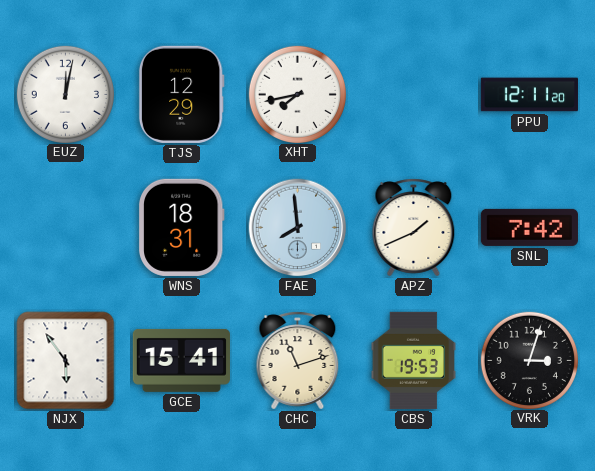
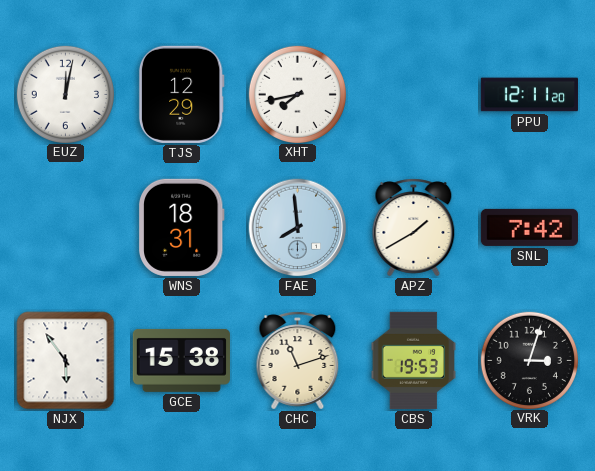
APZ: 1:41 -> 1:40
GCE: 15:41 -> 15:38
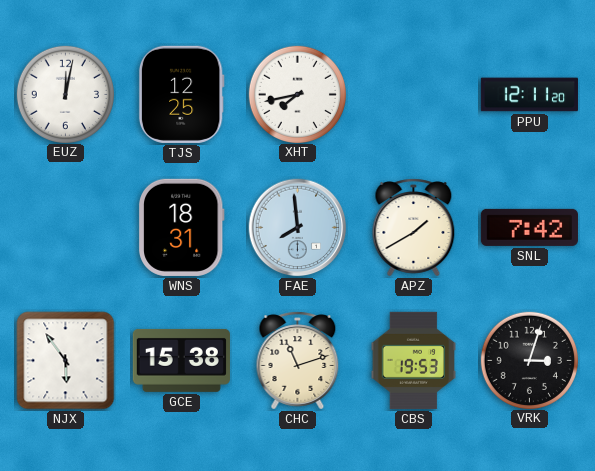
TJS: 12:29 -> 12:25
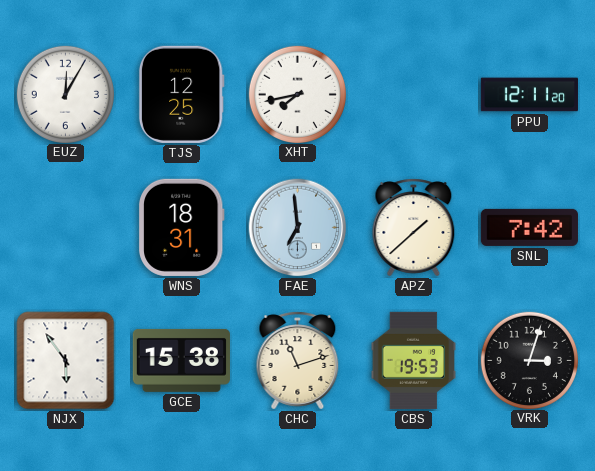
EUZ: 12:02 -> 12:05
FAE: 7:59 -> 6:59
APZ: 1:40 -> 1:38
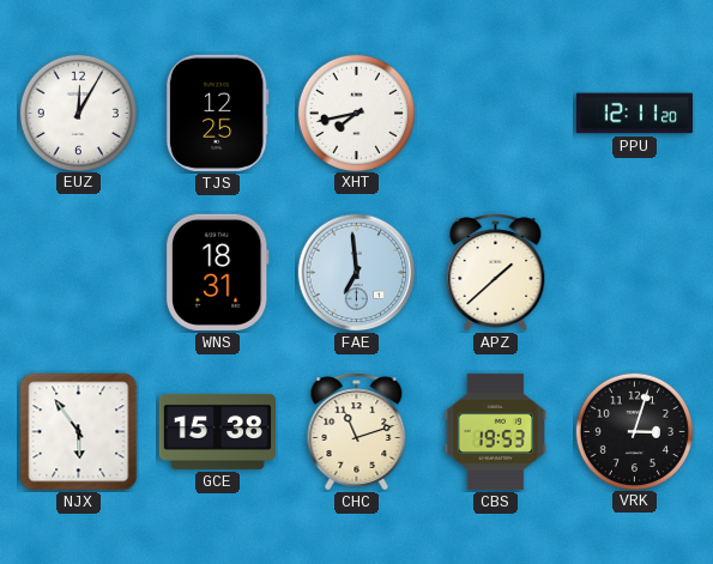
SNL: 7:42 -> none
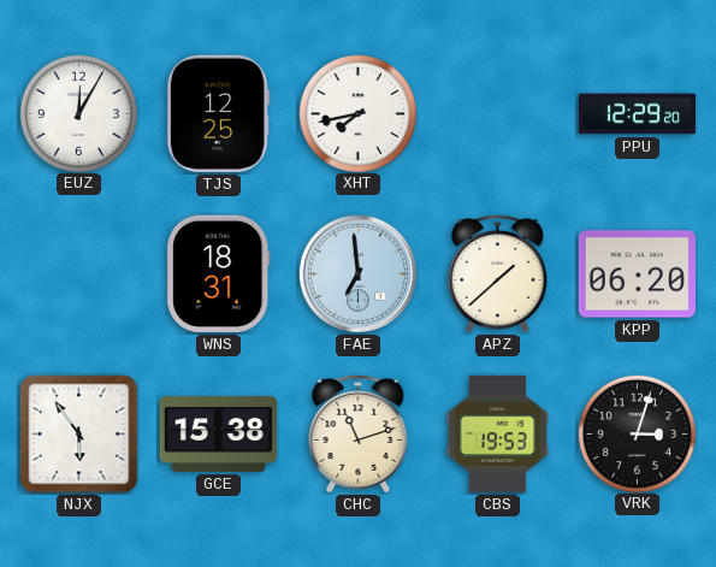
PPU: 12:11 -> 12:29
KPP: none -> 06:20
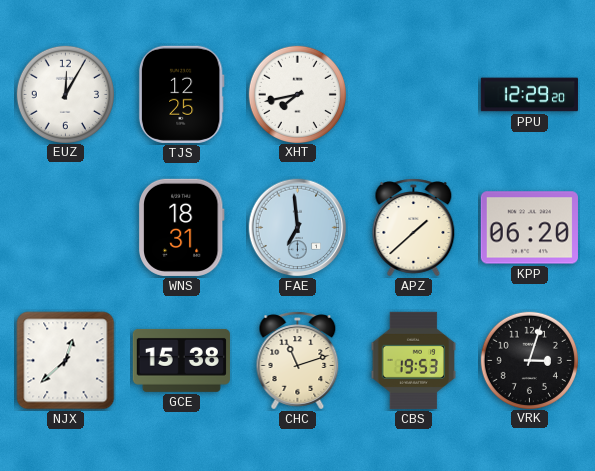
NJX: 5:54 -> 12:38
